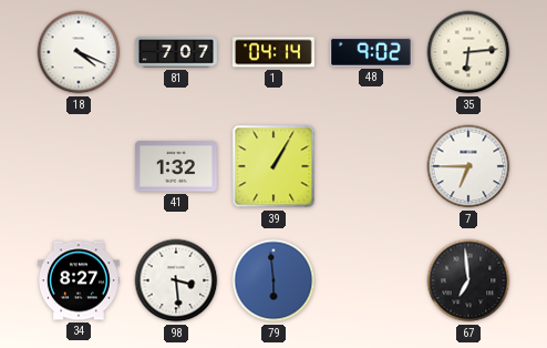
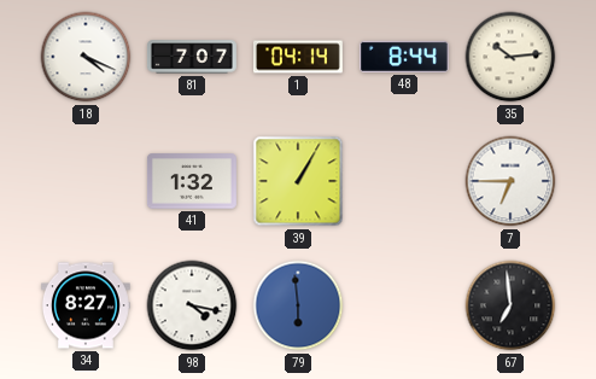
48: 9:02 -> 8:44
35: 6:14 -> 10:14
98: 3:29 -> 4:17
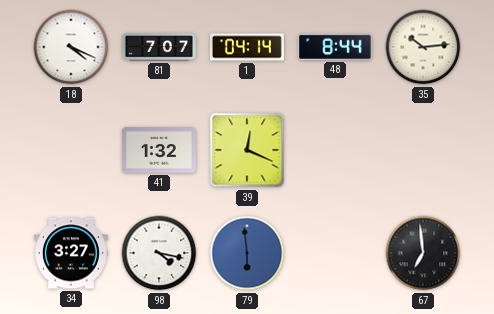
39: 1:05 -> 12:19
7: 6:45 -> none
34: 8:27 -> 3:27
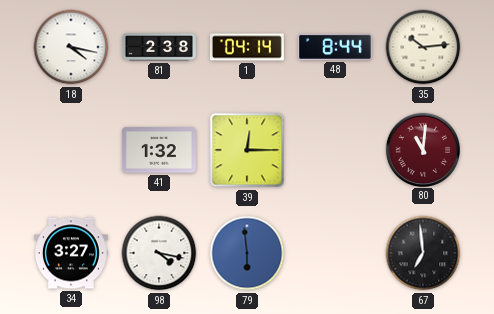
18: 4:19 -> 4:17
81: 7:07 -> 2:38
39: 12:19 -> 12:15
80: none -> 11:01
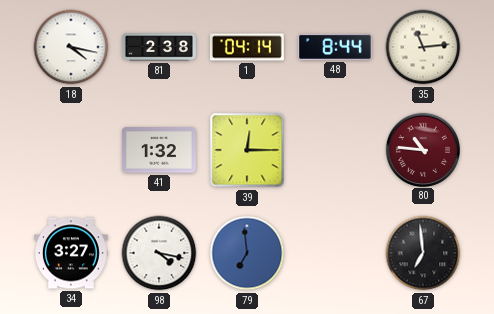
35: 10:14 -> 11:14
80: 11:01 -> 10:46
79: 5:59 -> 6:59
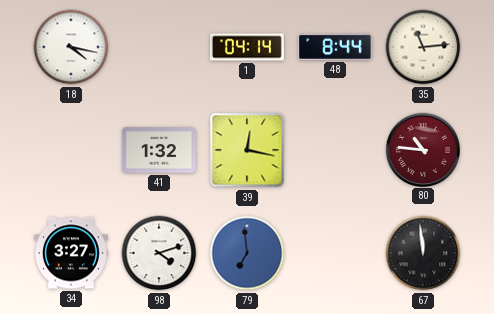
81: 2:38 -> none
39: 12:15 -> 12:17
98: 4:17 -> 4:12
67: 6:59 -> 11:59
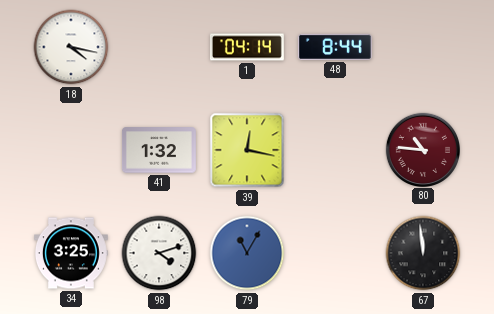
35: 11:14 -> none
34: 3:27 -> 3:25
79: 6:59 -> 11:05
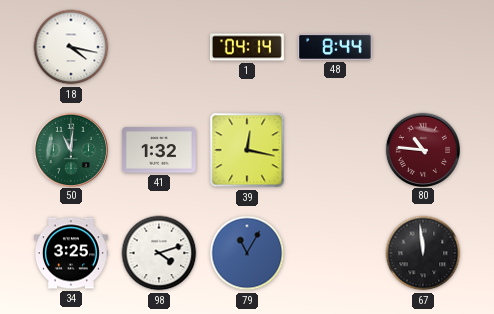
50: none -> 11:01
